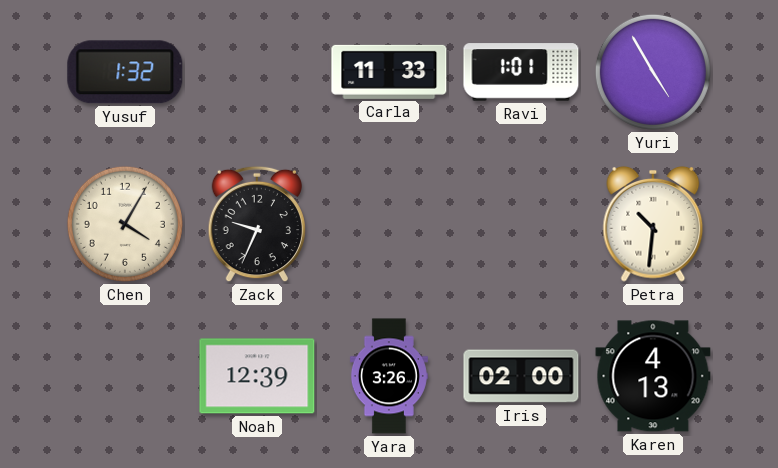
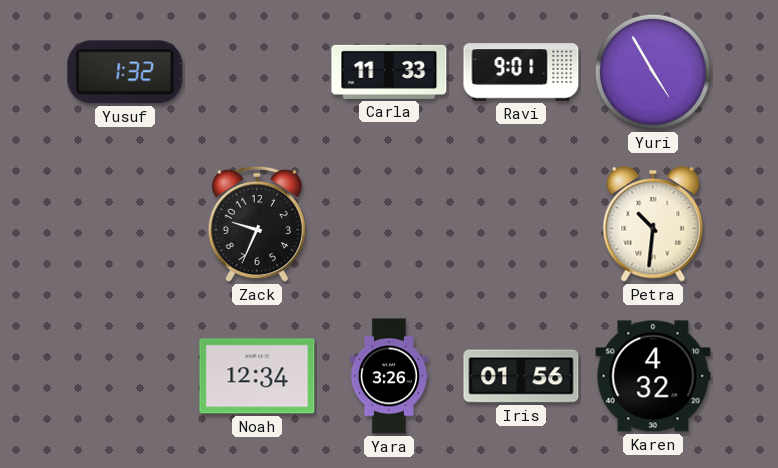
Ravi: 1:01 -> 9:01
Chen: 4:05 -> none
Noah: 12:39 -> 12:34
Iris: 02:00 -> 01:56
Karen: 4:13 -> 4:32
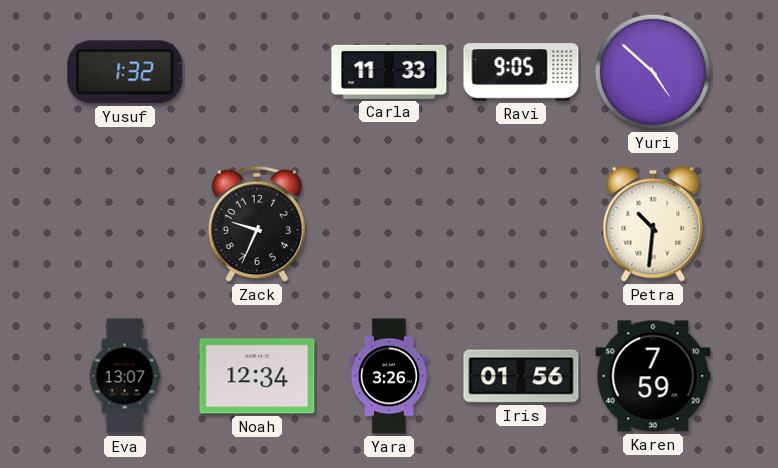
Ravi: 9:01 -> 9:05
Yuri: 4:55 -> 4:52
Eva: none -> 13:07
Karen: 4:32 -> 7:59
